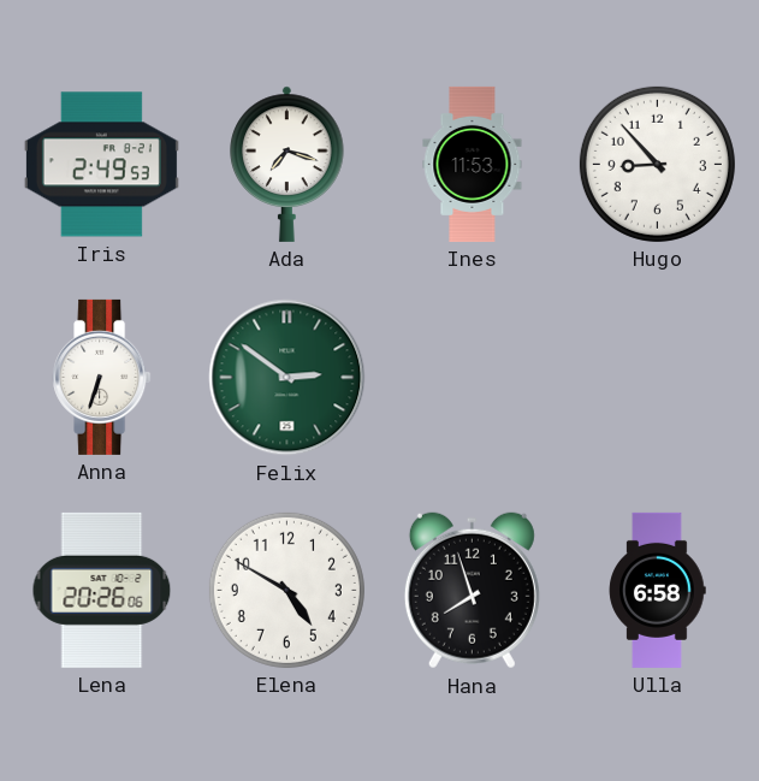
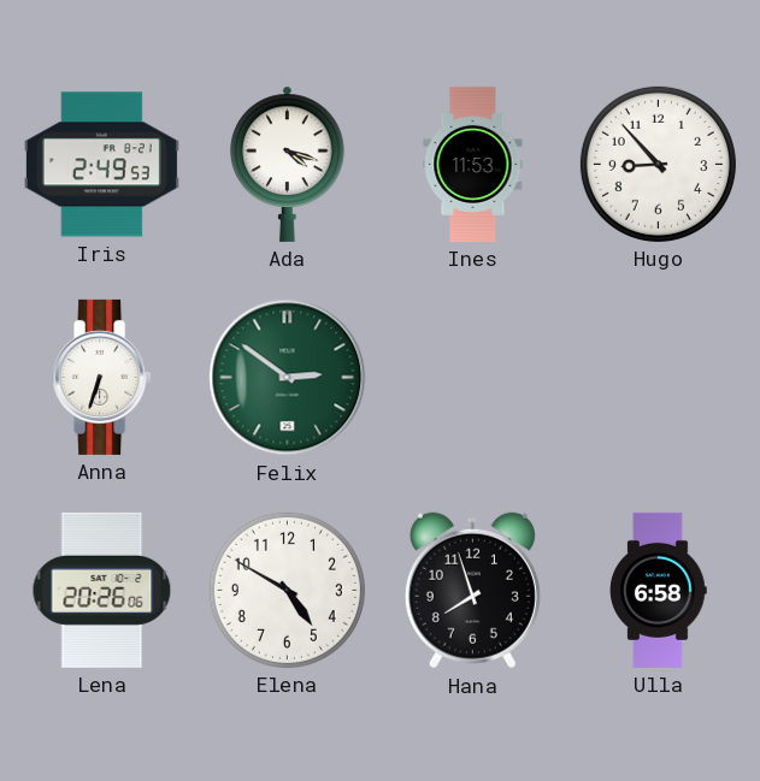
Ada: 7:18 -> 4:18
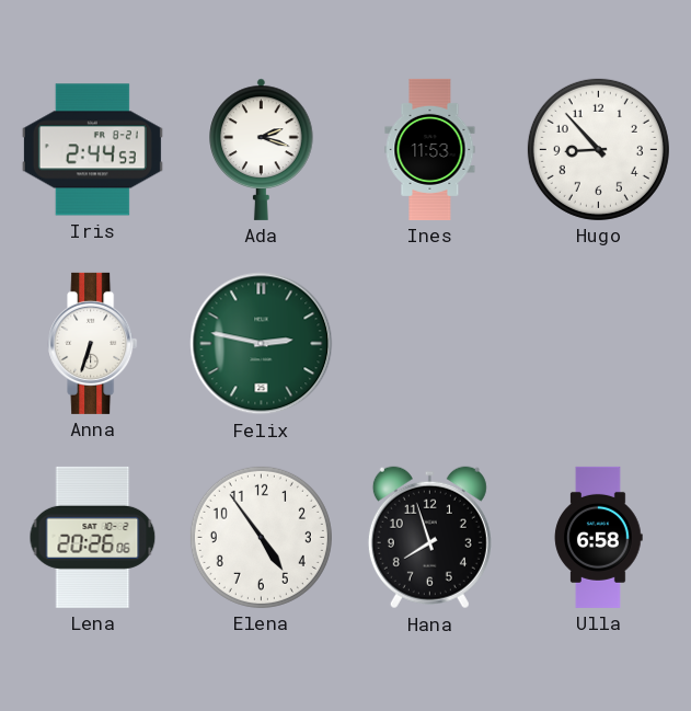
Iris: 2:49 -> 2:44
Ada: 4:18 -> 2:18
Felix: 2:51 -> 2:47
Elena: 4:50 -> 4:54
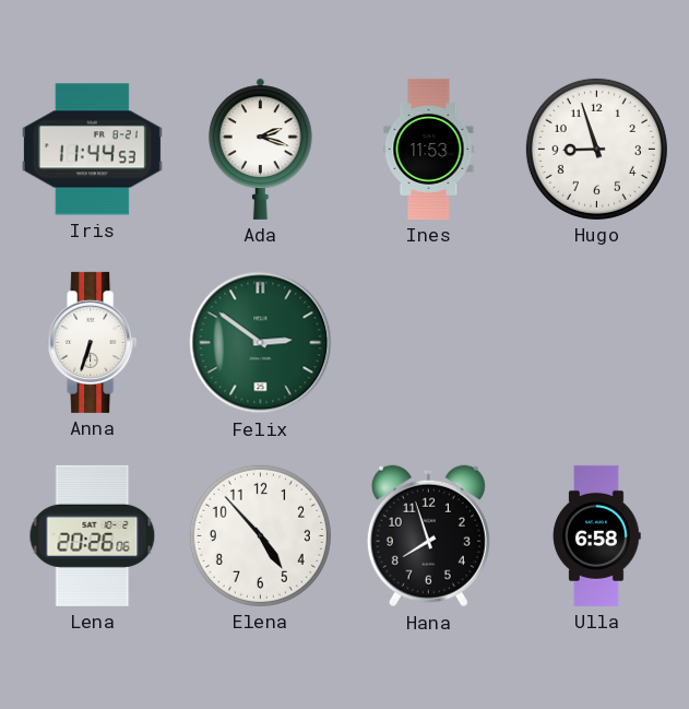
Iris: 2:44 -> 11:44
Hugo: 8:53 -> 8:57
Felix: 2:47 -> 2:51
Elena: 4:54 -> 4:53
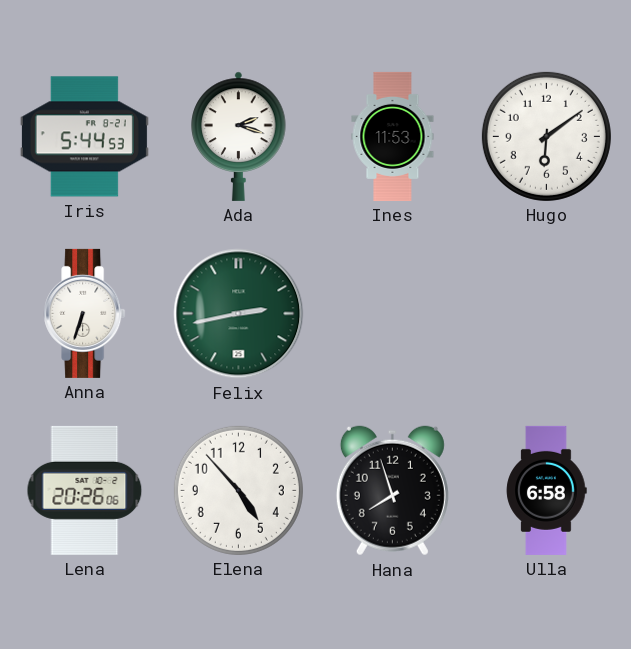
Iris: 11:44 -> 5:44
Hugo: 8:57 -> 6:09
Felix: 2:51 -> 2:43
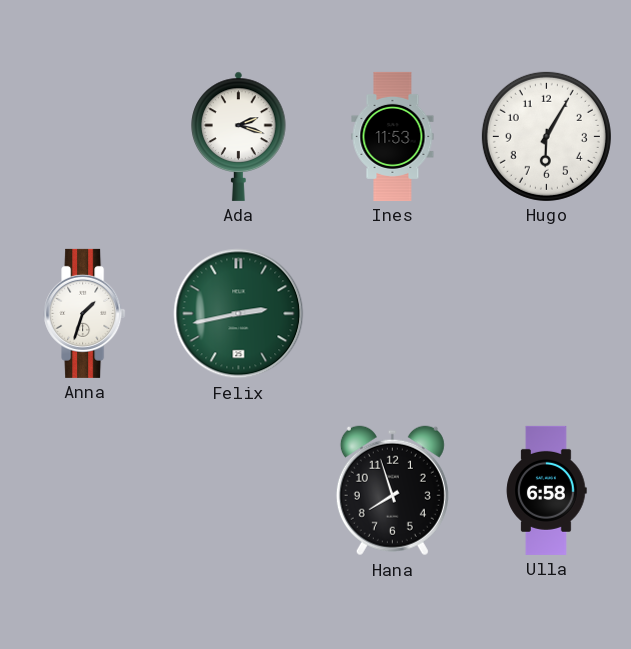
Iris: 5:44 -> none
Hugo: 6:09 -> 6:05
Anna: 6:33 -> 1:33
Lena: 20:26 -> none
Elena: 4:53 -> none
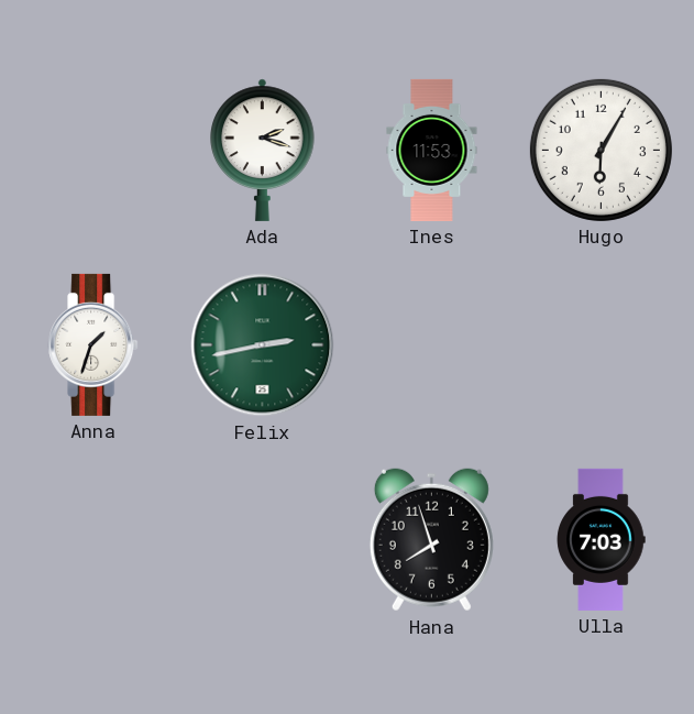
Ulla: 6:58 -> 7:03
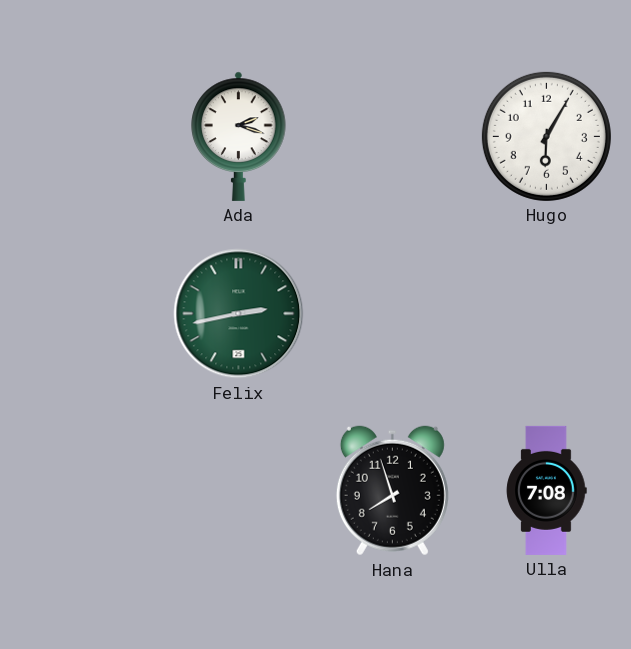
Ines: 11:53 -> none
Anna: 1:33 -> none
Ulla: 7:03 -> 7:08
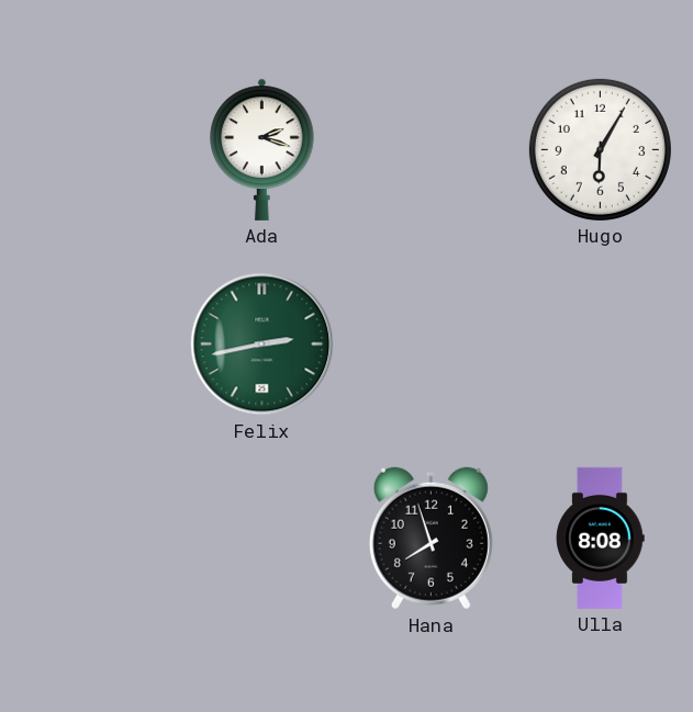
Ulla: 7:08 -> 8:08
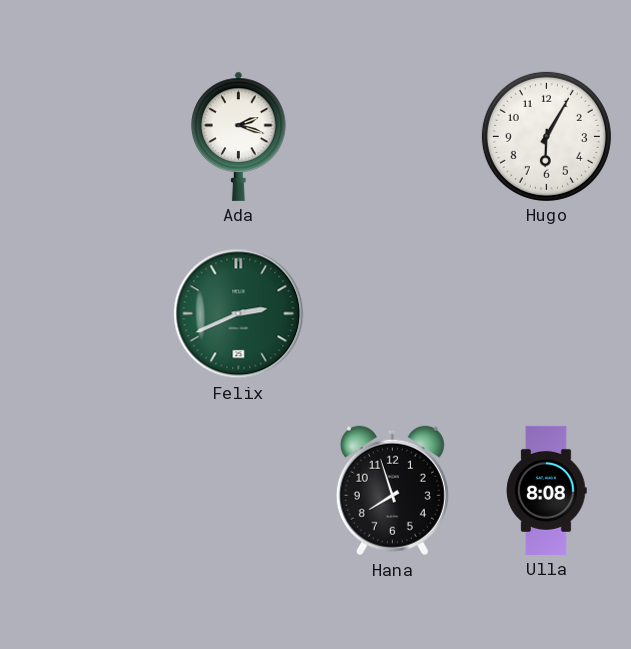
Felix: 2:43 -> 2:41
